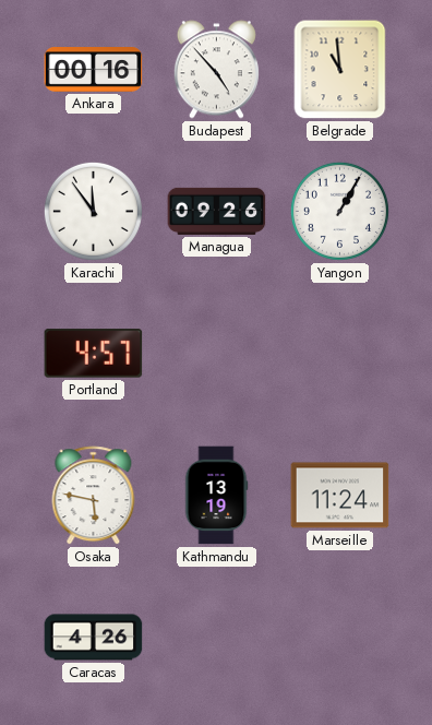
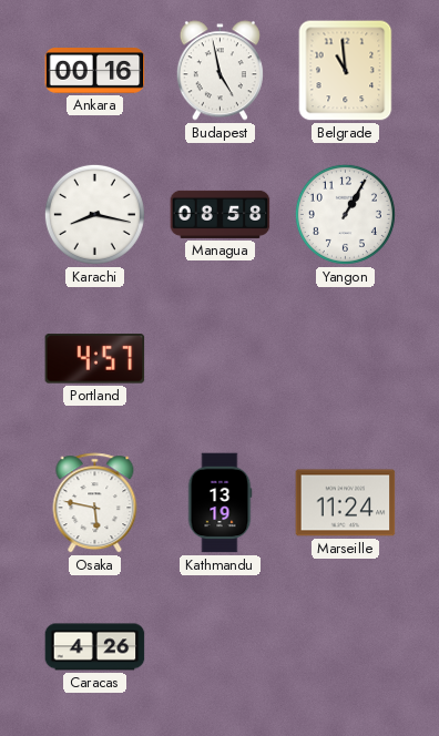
Budapest: 4:53 -> 4:58
Karachi: 11:54 -> 8:17
Managua: 09:26 -> 08:58
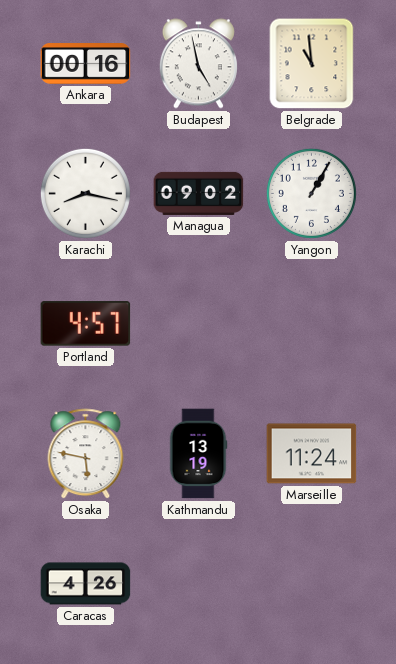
Managua: 08:58 -> 09:02
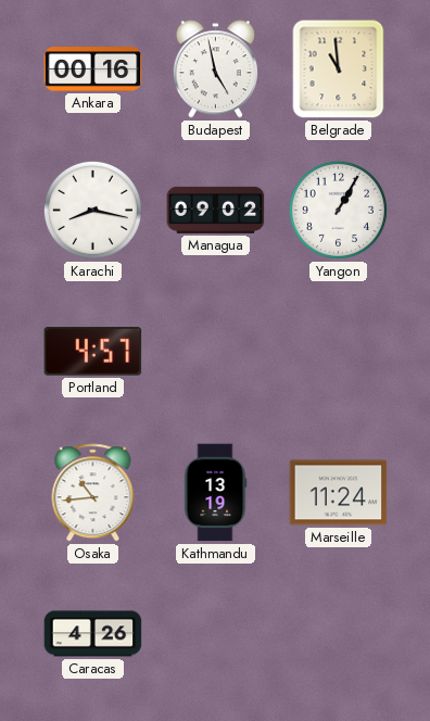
Osaka: 5:47 -> 10:44
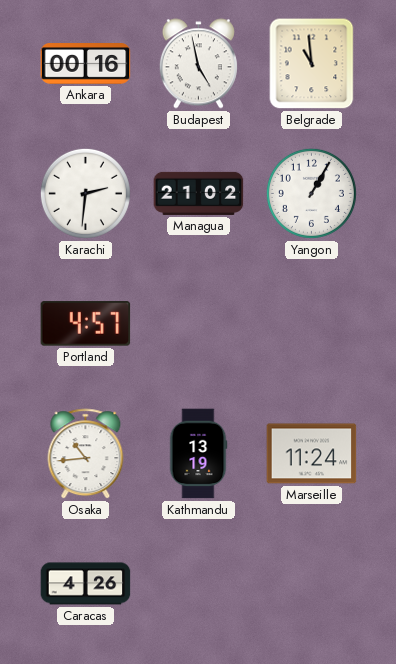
Karachi: 8:17 -> 2:31
Managua: 09:02 -> 21:02
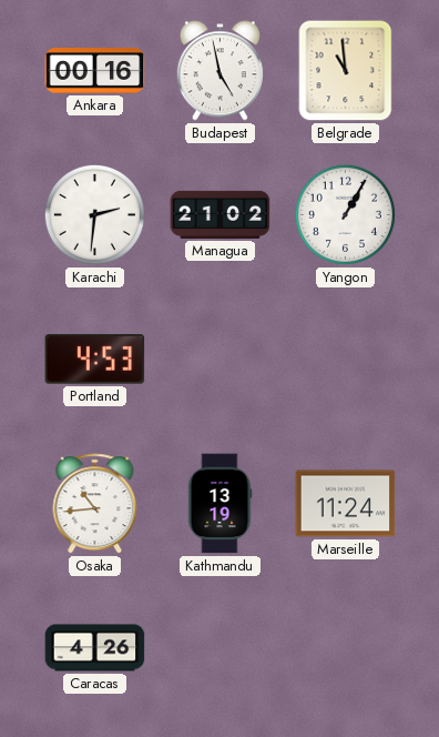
Portland: 4:57 -> 4:53
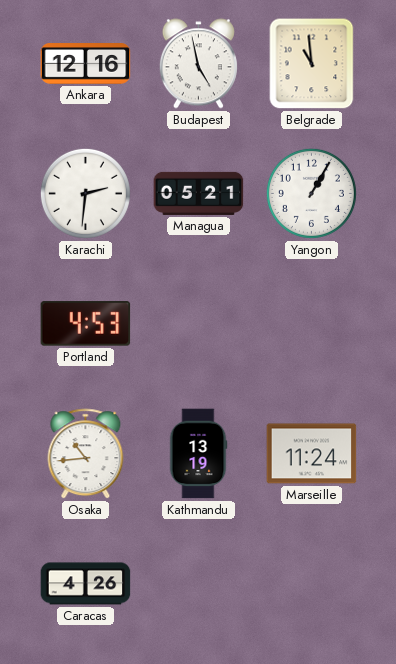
Ankara: 00:16 -> 12:16
Managua: 21:02 -> 05:21
